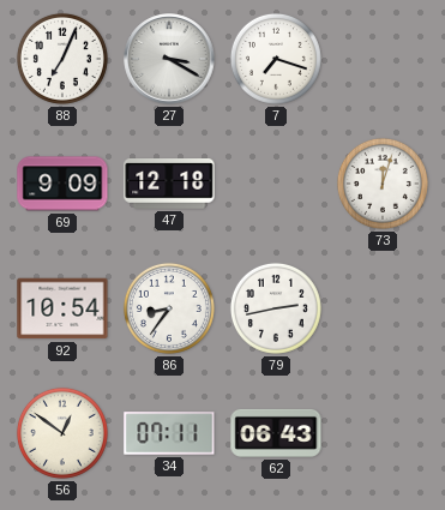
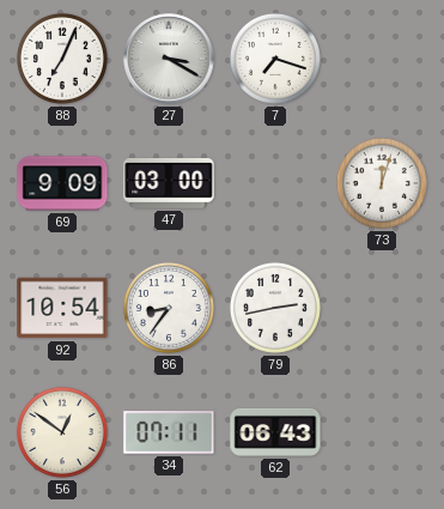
47: 12:18 -> 03:00
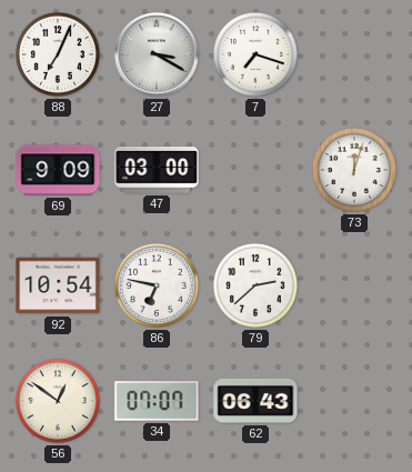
86: 8:36 -> 6:47
79: 2:43 -> 2:38
34: 07:11 -> 07:07
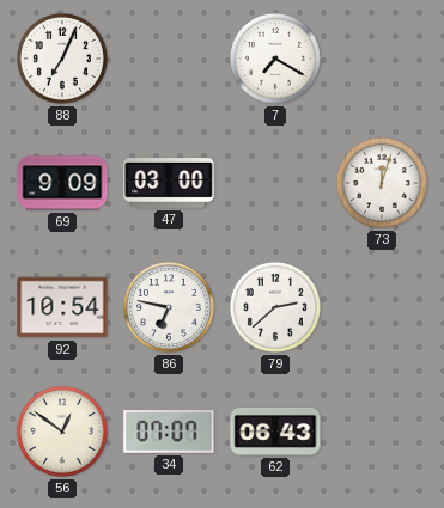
27: 3:20 -> none
7: 7:18 -> 7:20
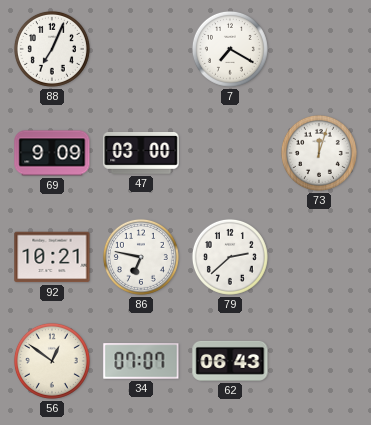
92: 10:54 -> 10:21
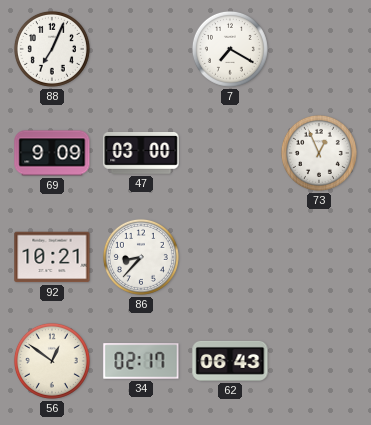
73: 12:03 -> 12:56
86: 6:47 -> 8:37
79: 2:38 -> none
34: 07:07 -> 02:17
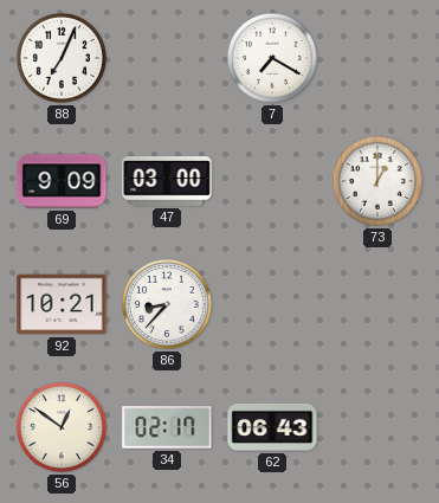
73: 12:56 -> 1:00
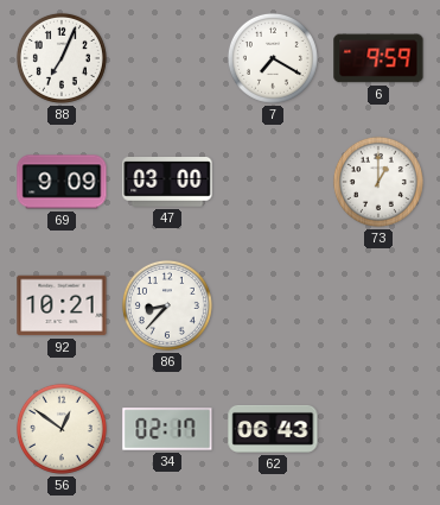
6: none -> 9:59
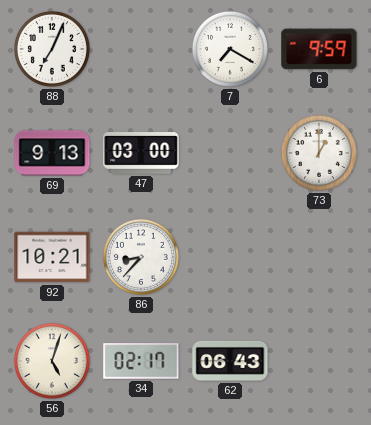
69: 9:09 -> 9:13
56: 12:51 -> 5:03
